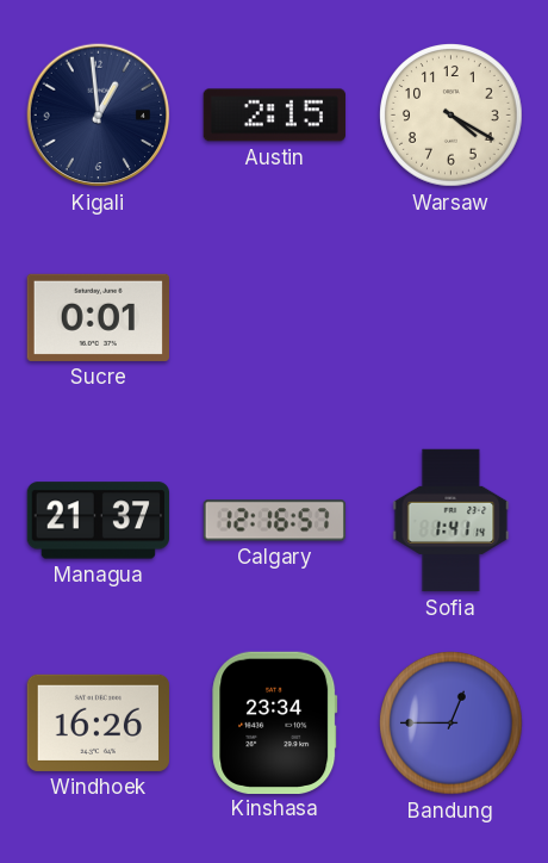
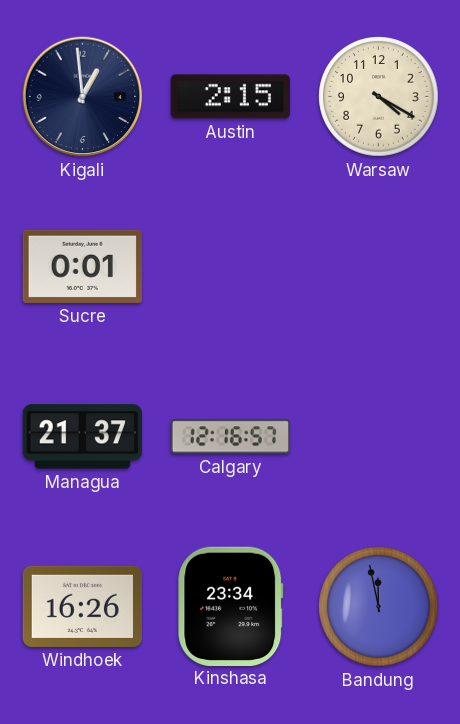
Sofia: 1:41 -> none
Bandung: 12:45 -> 11:58
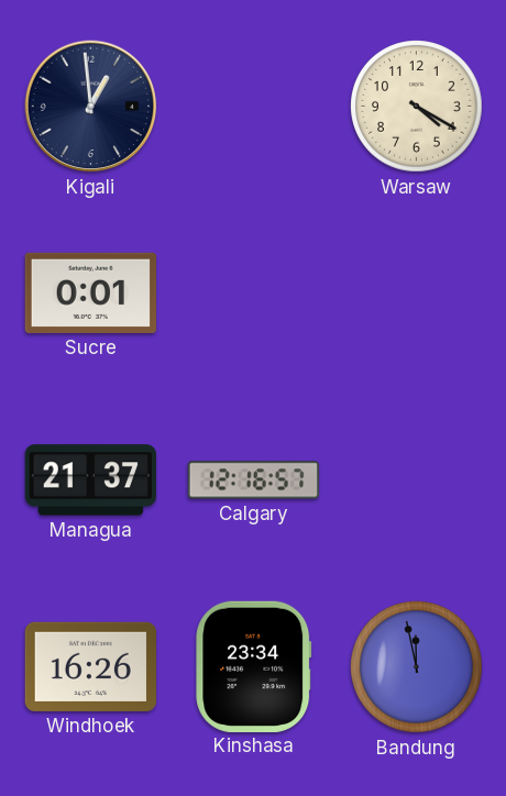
Austin: 2:15 -> none
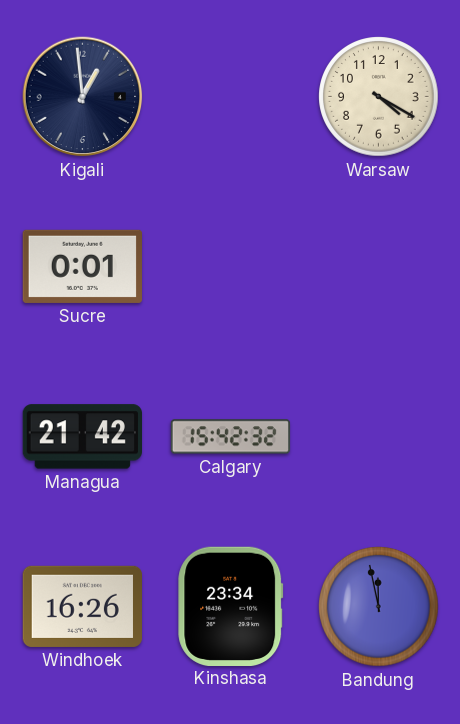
Managua: 21:37 -> 21:42
Calgary: 12:16 -> 15:42
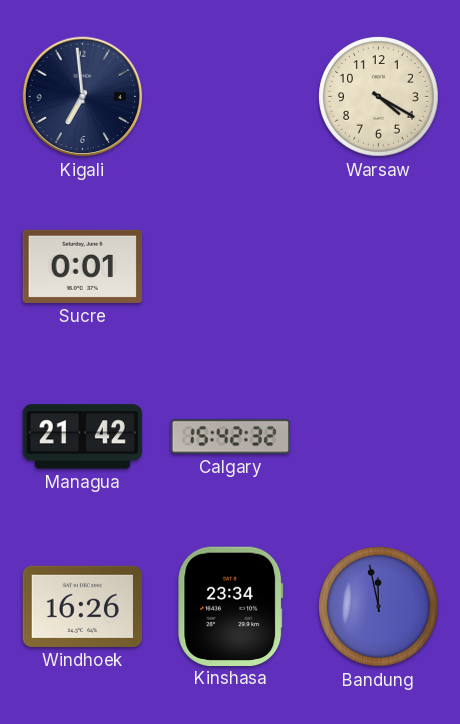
Kigali: 12:59 -> 6:59
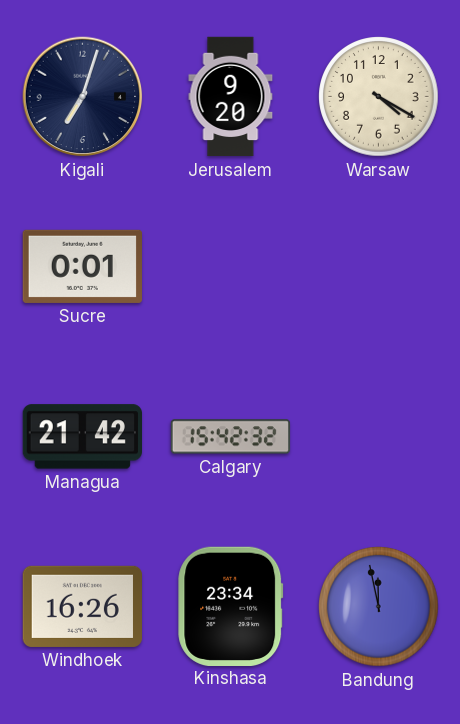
Kigali: 6:59 -> 7:03
Jerusalem: none -> 9:20
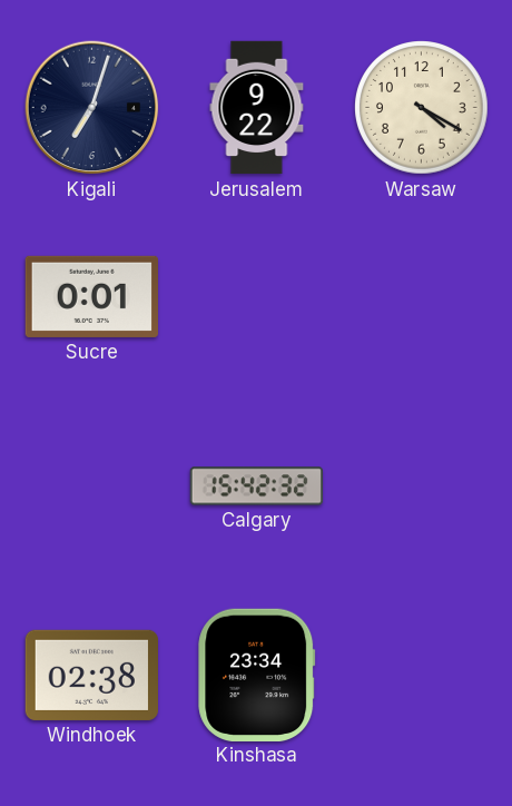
Jerusalem: 9:20 -> 9:22
Managua: 21:42 -> none
Windhoek: 16:26 -> 02:38
Bandung: 11:58 -> none
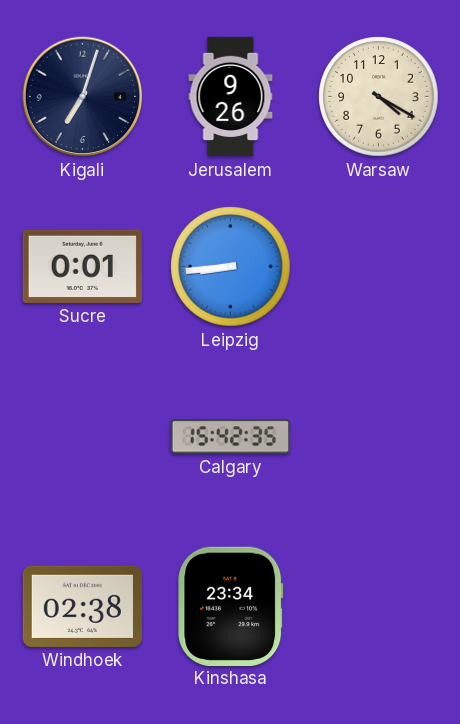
Jerusalem: 9:22 -> 9:26
Leipzig: none -> 8:44
Calgary: 15:42:32 -> 15:42:35
